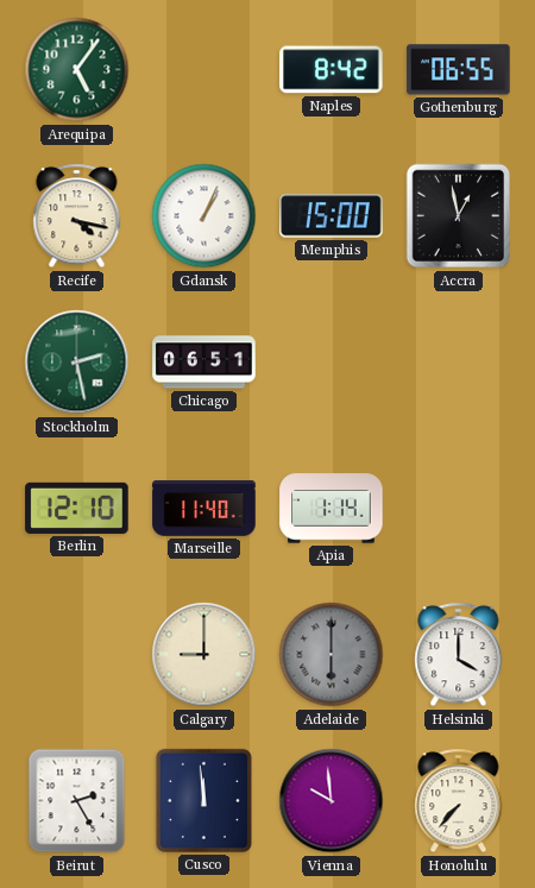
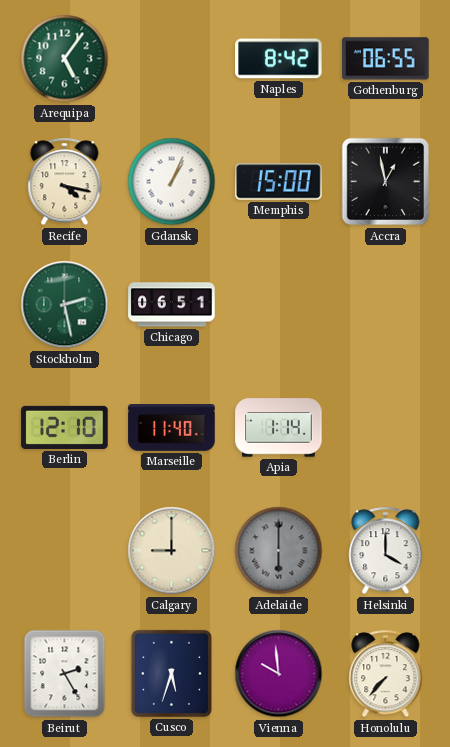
Cusco: 11:59 -> 5:33
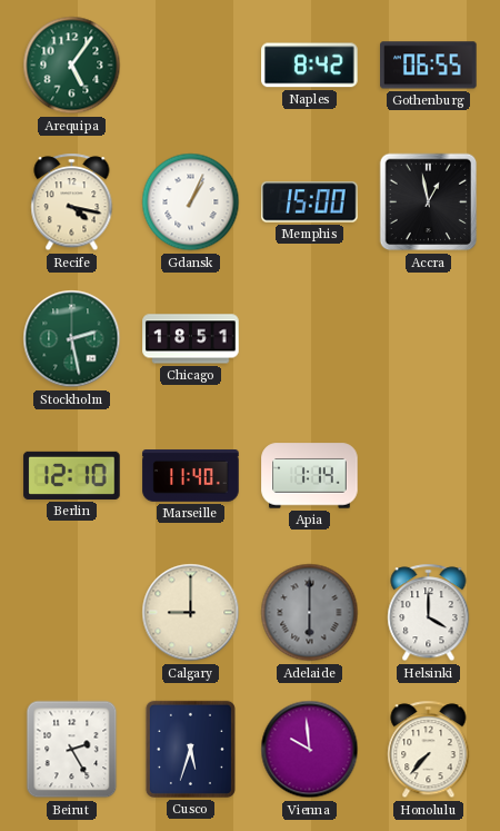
Chicago: 06:51 -> 18:51
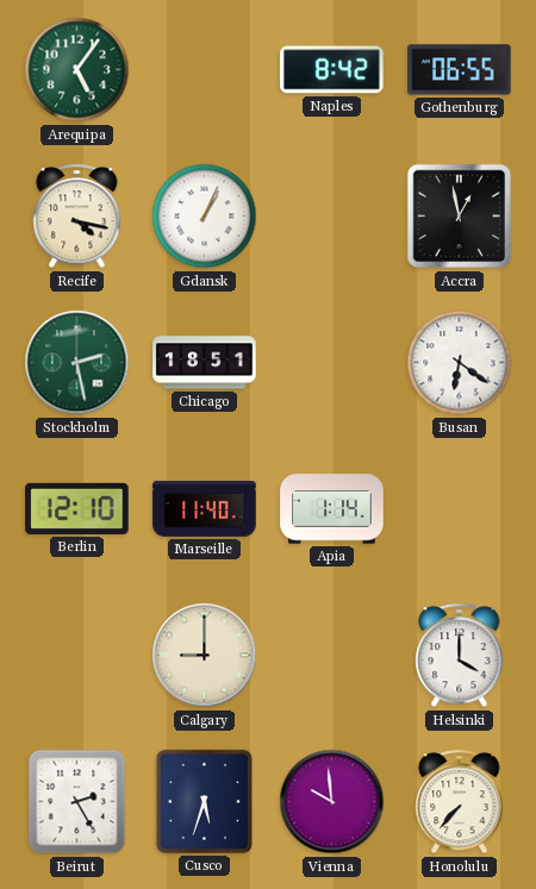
Memphis: 15:00 -> none
Busan: none -> 6:21
Adelaide: 6:00 -> none
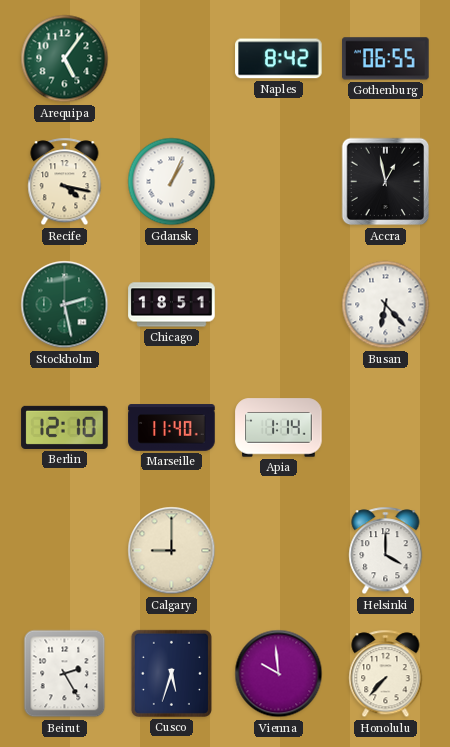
Busan: 6:21 -> 6:23
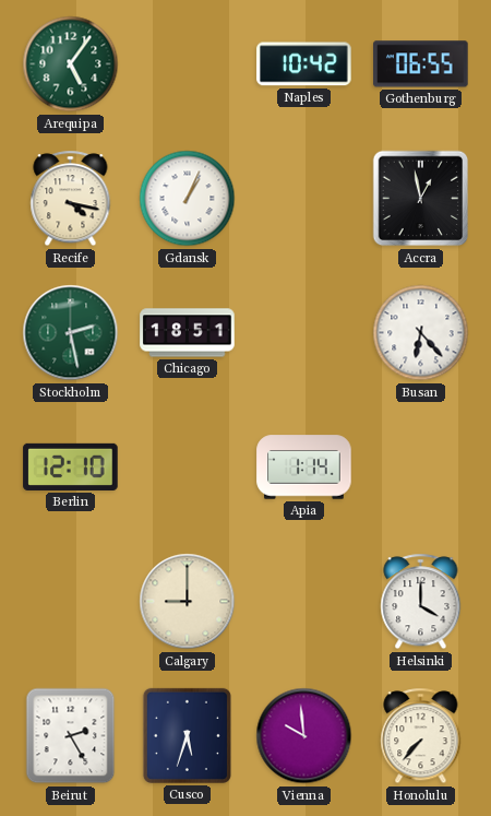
Naples: 8:42 -> 10:42
Marseille: 11:40 -> none
